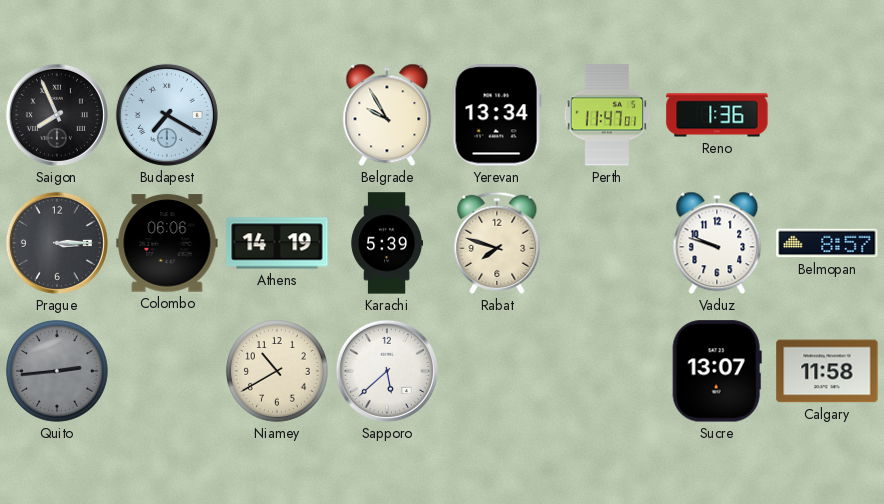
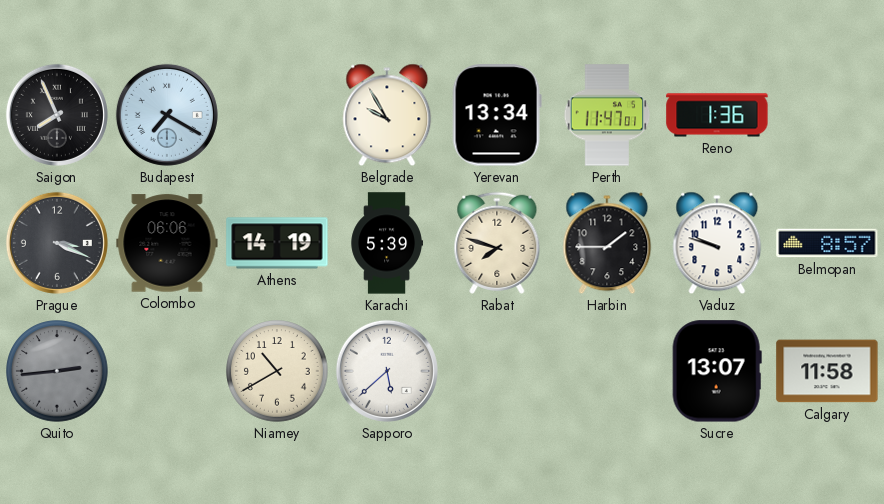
Prague: 3:15 -> 3:19
Harbin: none -> 1:45
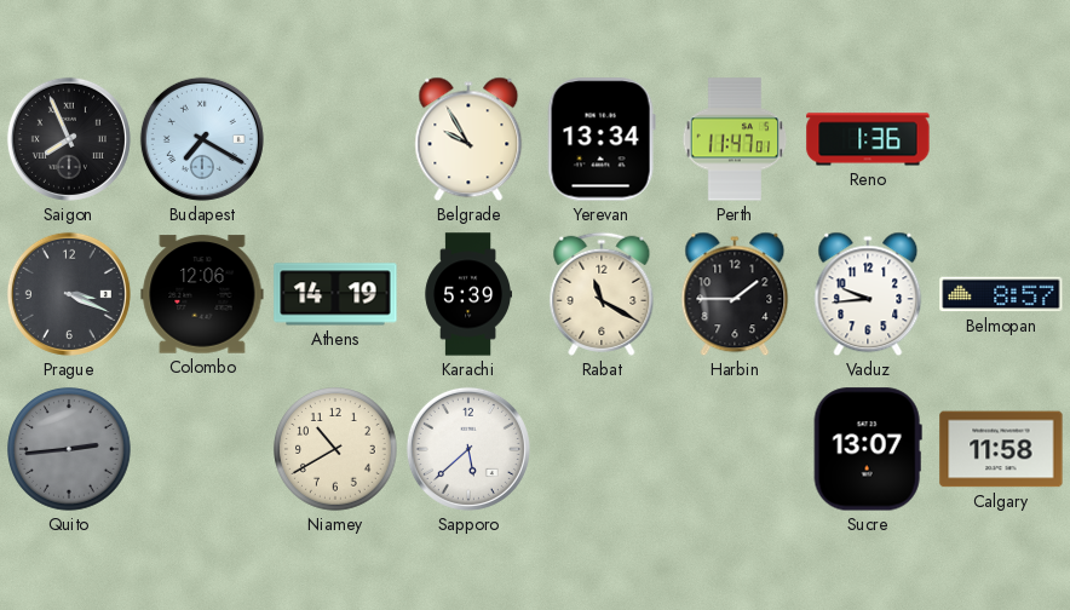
Colombo: 06:06 -> 12:06
Rabat: 7:48 -> 11:20
Vaduz: 9:48 -> 9:44
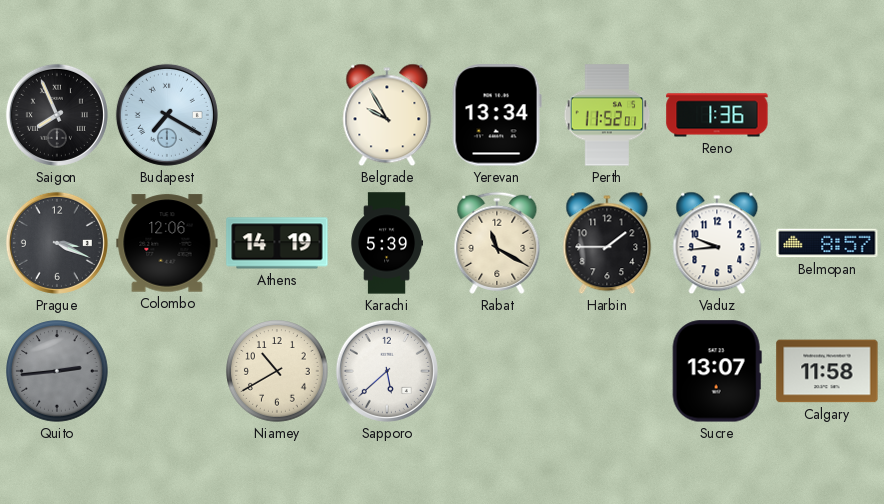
Perth: 11:47 -> 11:52
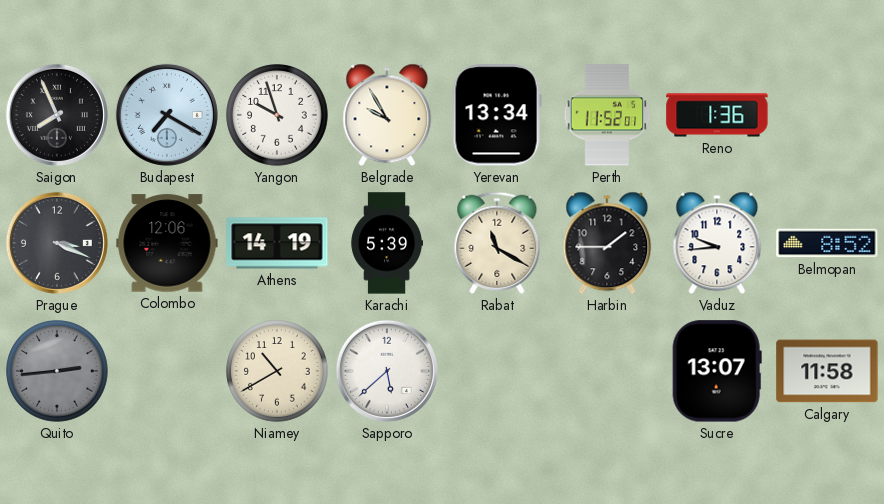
Yangon: none -> 9:57
Belmopan: 8:57 -> 8:52
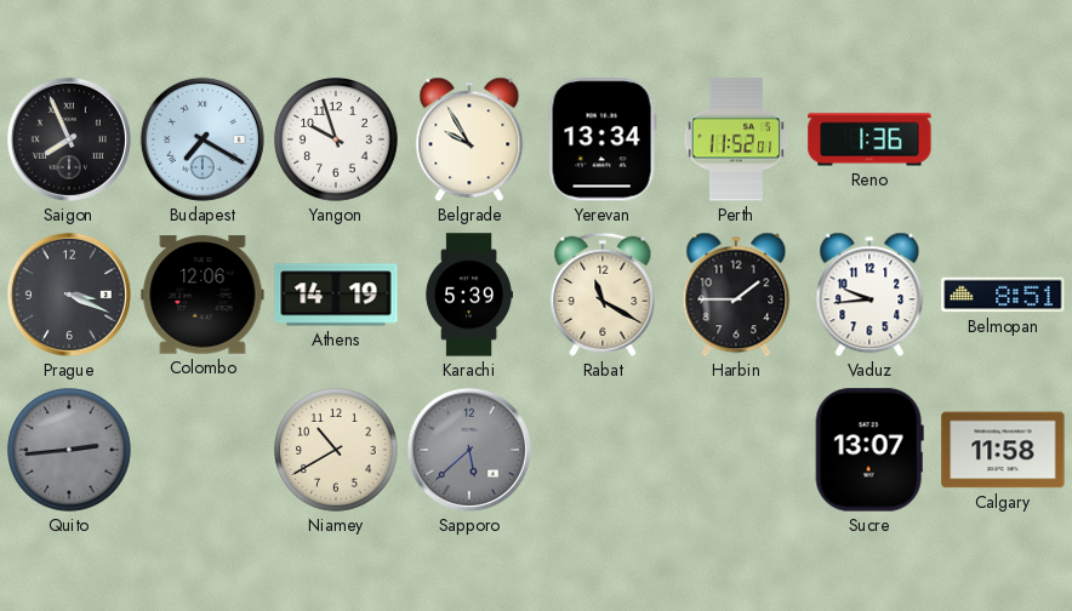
Belmopan: 8:52 -> 8:51
Sapporo dial: white -> grey
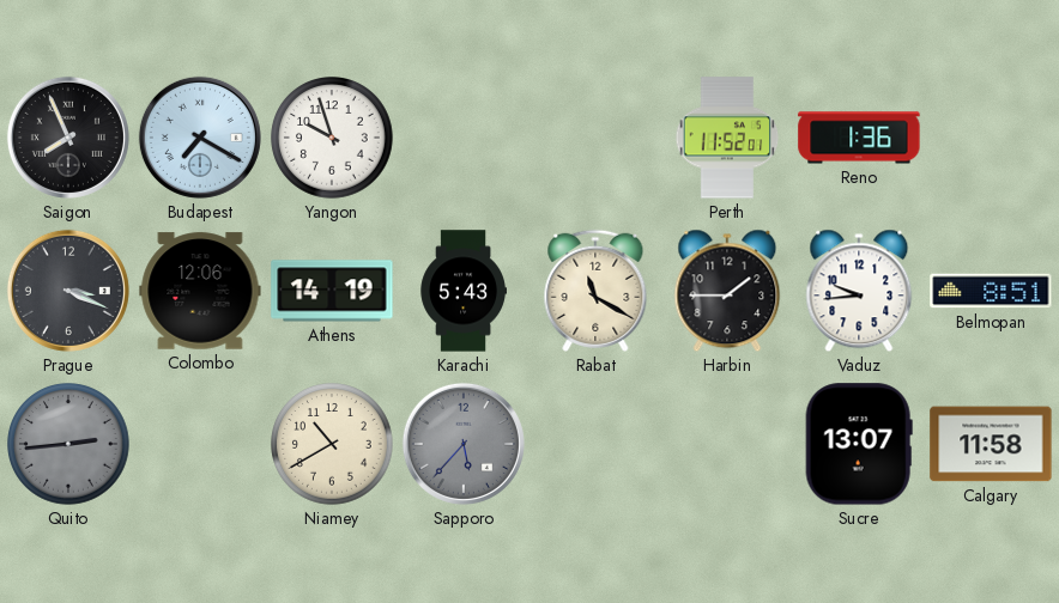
Belgrade: 9:55 -> none
Yerevan: 13:34 -> none
Karachi: 5:39 -> 5:43
Sapporo: 5:38 -> 5:37
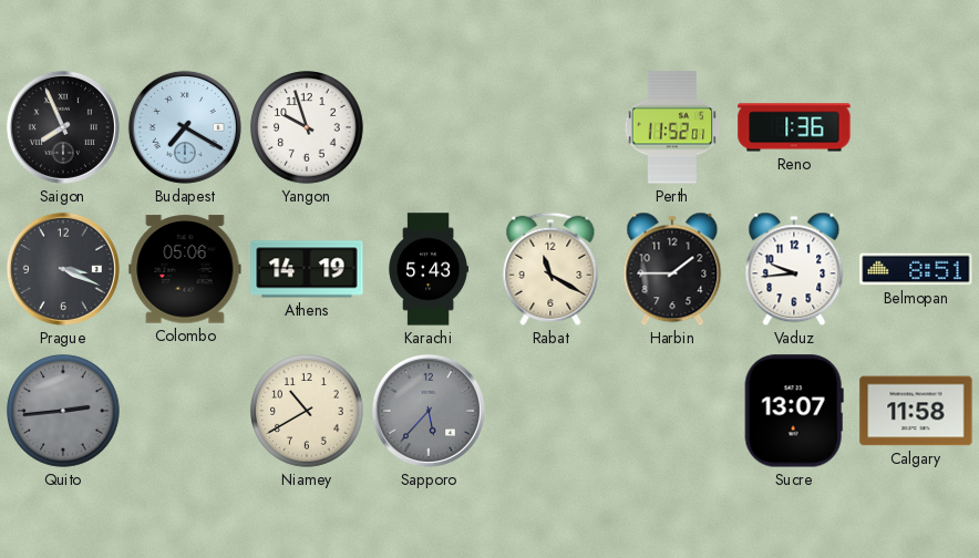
Colombo: 12:06 -> 05:06
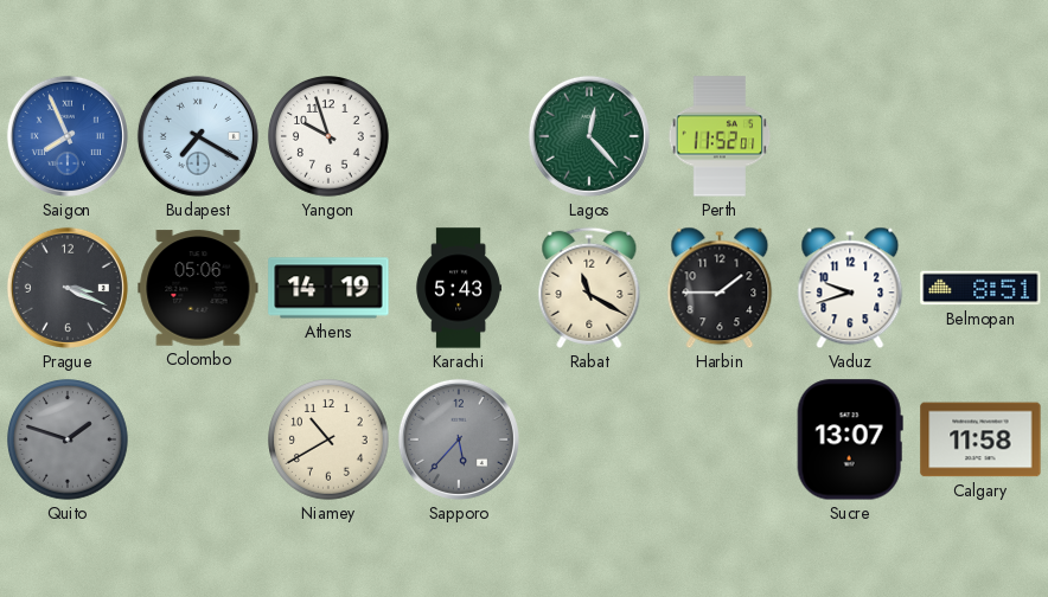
Saigon dial: black -> blue
Lagos: none -> 12:23
Reno: 1:36 -> none
Vaduz: 9:44 -> 9:42
Quito: 2:44 -> 1:48
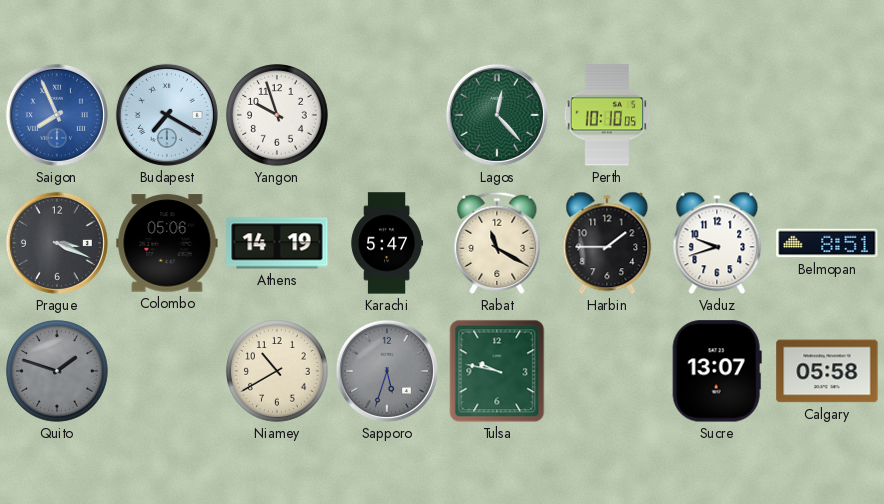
Perth: 11:52 -> 10:10
Karachi: 5:43 -> 5:47
Sapporo: 5:37 -> 5:33
Tulsa: none -> 9:47
Calgary: 11:58 -> 05:58
